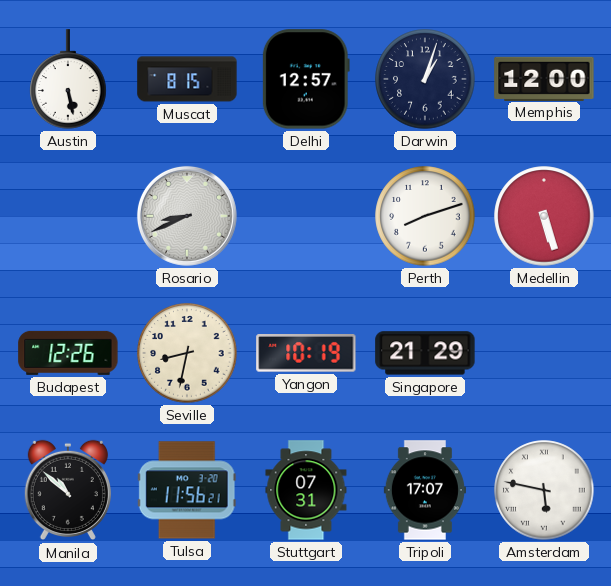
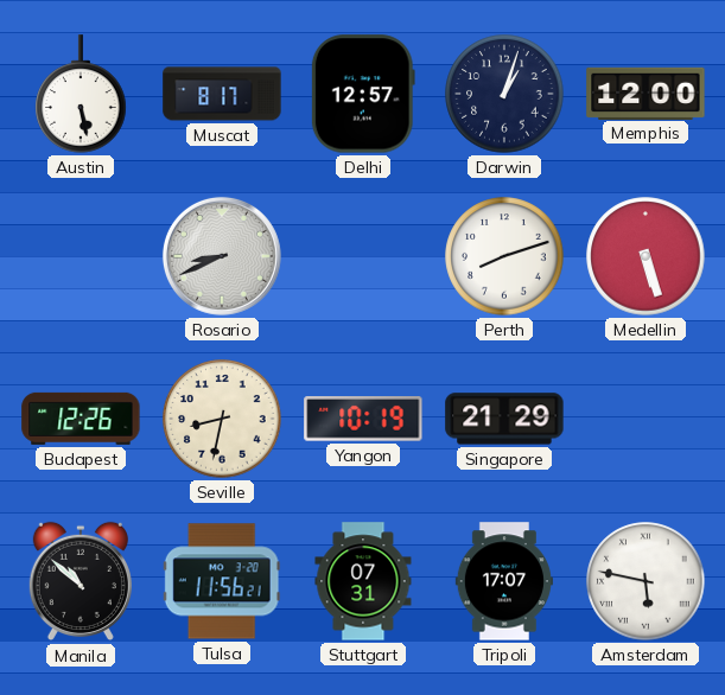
Muscat: 8:15 -> 8:17
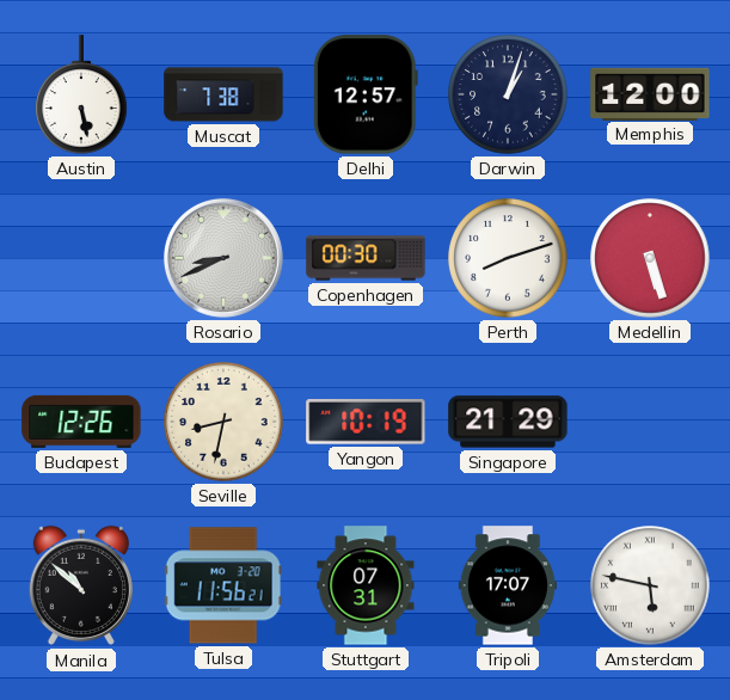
Muscat: 8:17 -> 7:38
Copenhagen: none -> 00:30
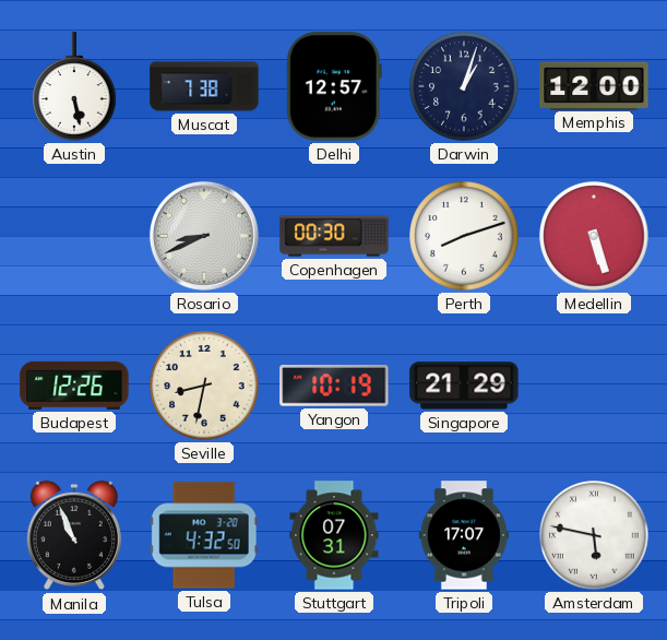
Manila: 10:52 -> 10:56
Tulsa: 11:56 -> 4:32
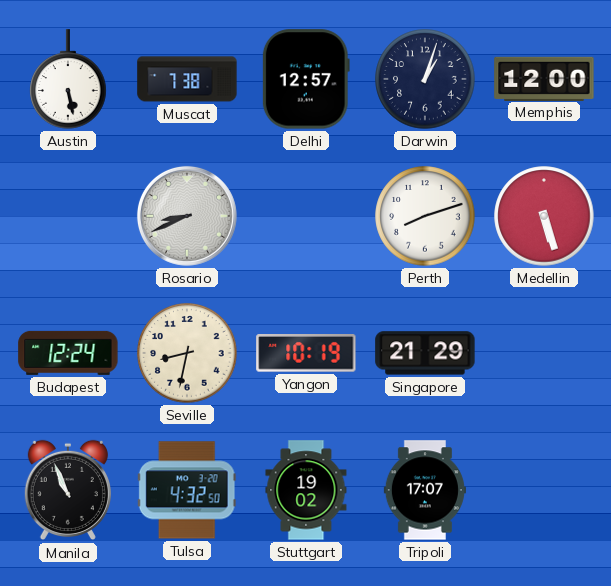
Copenhagen: 00:30 -> none
Budapest: 12:26 -> 12:24
Stuttgart: 07:31 -> 19:02
Amsterdam: 5:47 -> none
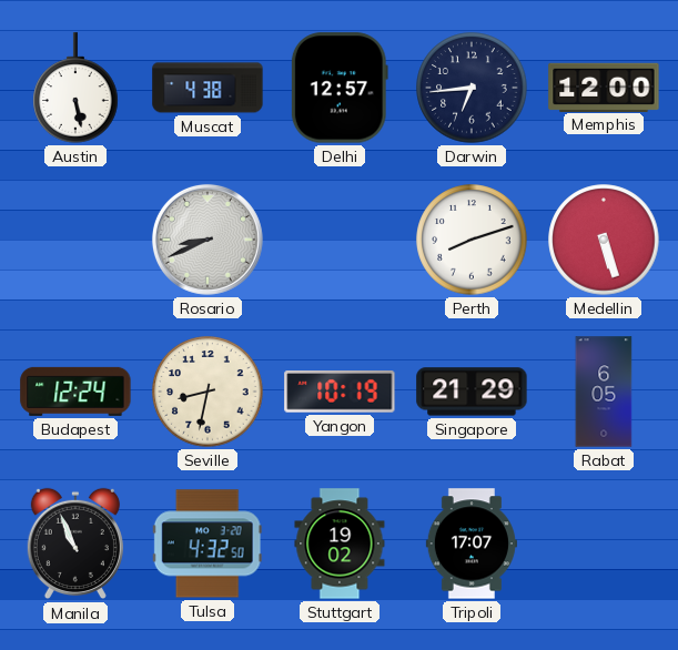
Muscat: 7:38 -> 4:38
Darwin: 1:03 -> 6:44
Rabat: none -> 6:05
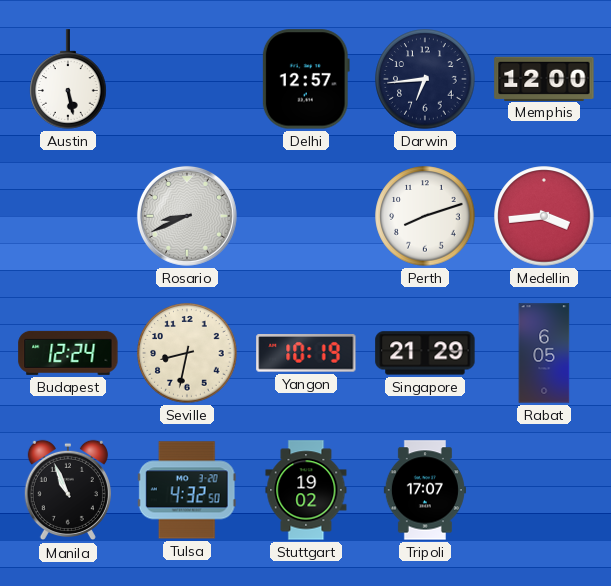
Muscat: 4:38 -> none
Medellin: 5:27 -> 3:44
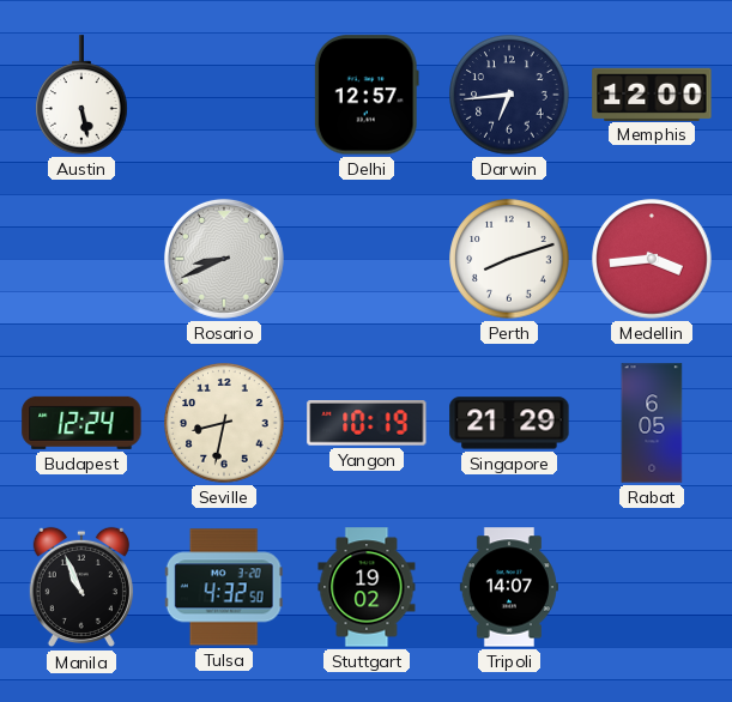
Tripoli: 17:07 -> 14:07
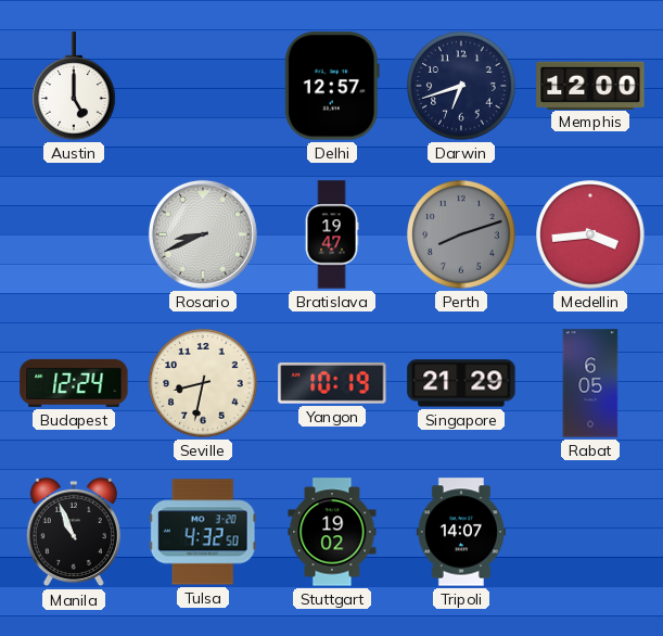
Austin: 5:28 -> 5:00
Darwin: 6:44 -> 6:42
Bratislava: none -> 19:47
Perth dial: white -> grey
